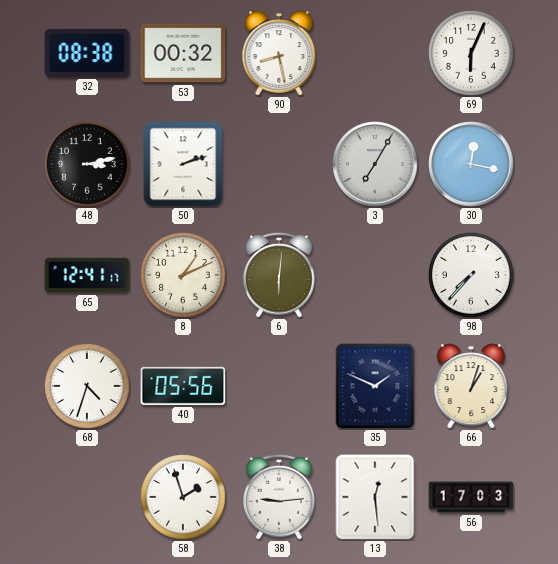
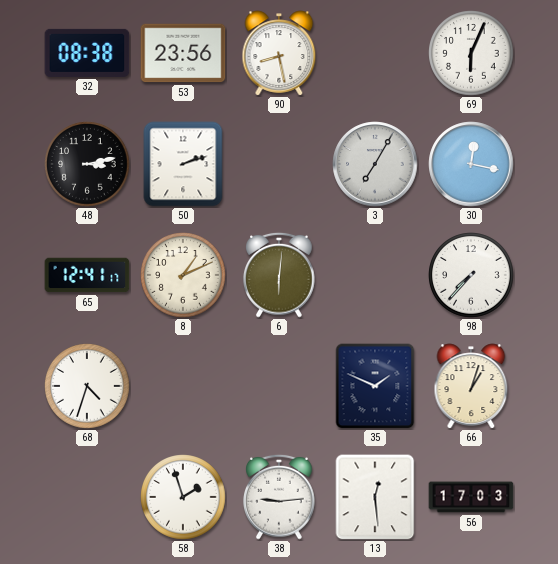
53: 00:32 -> 23:56
40: 05:56 -> none
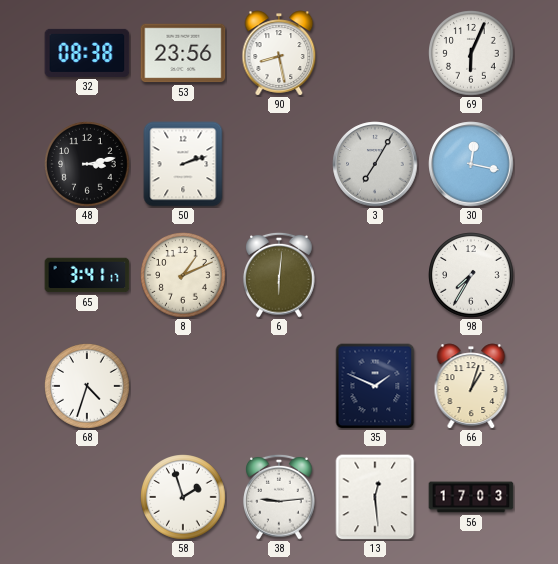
65: 12:41 -> 3:41
98: 7:37 -> 7:35
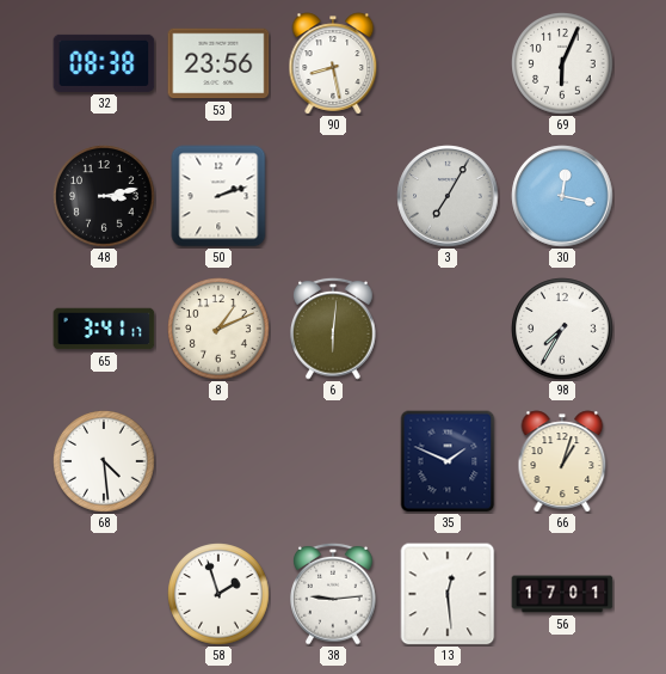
68: 4:33 -> 4:29
56: 17:03 -> 17:01
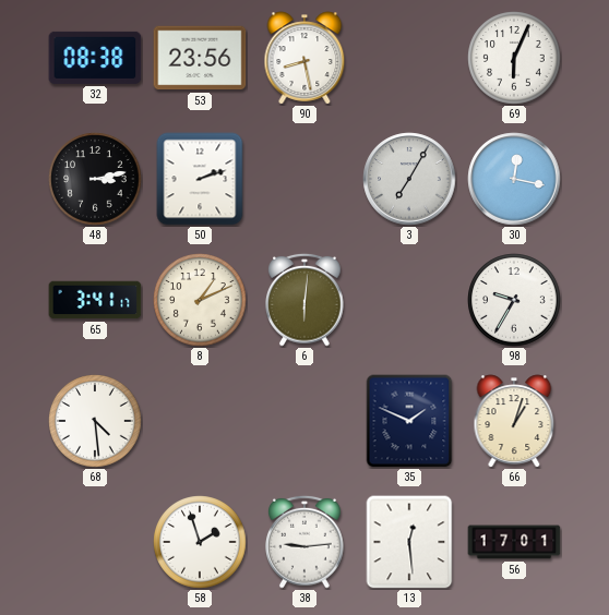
98: 7:35 -> 9:35
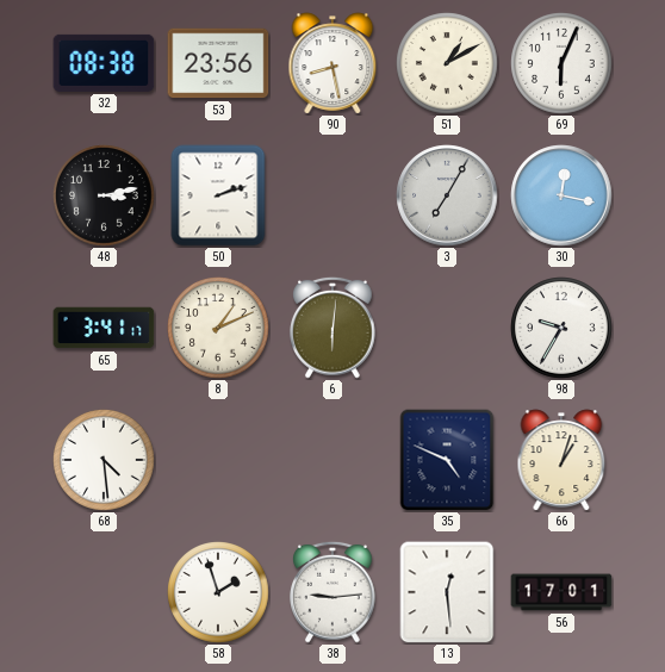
51: none -> 1:10
35: 1:49 -> 4:49
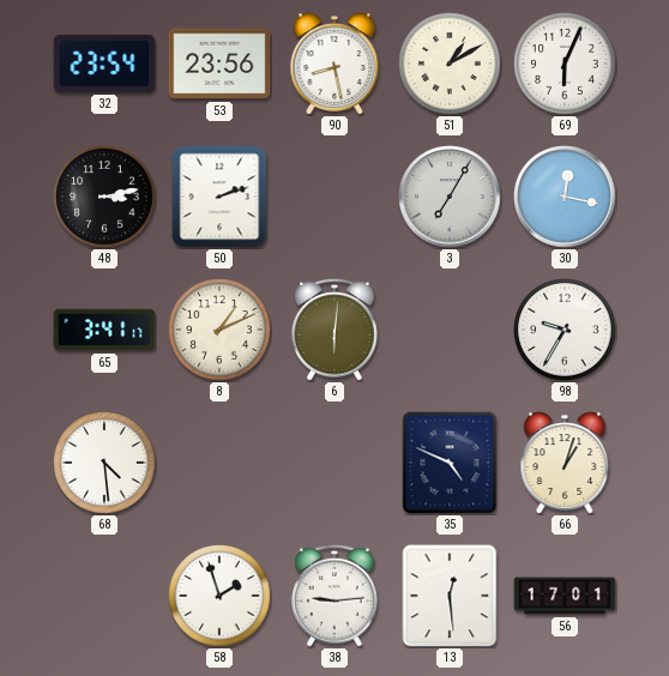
32: 08:38 -> 23:54
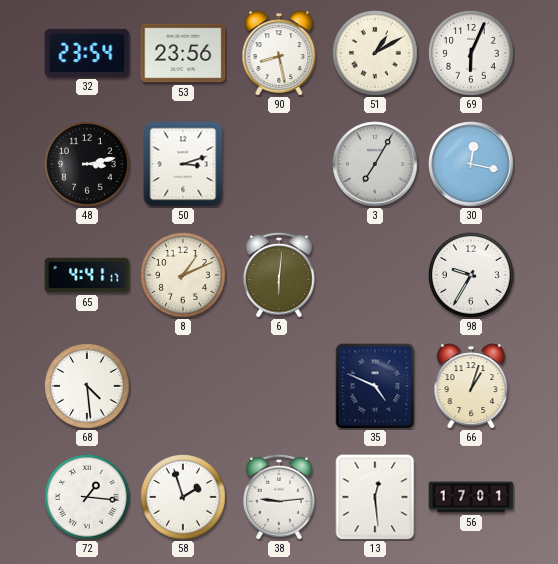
50: 2:12 -> 3:12
65: 3:41 -> 4:41
72: none -> 1:16
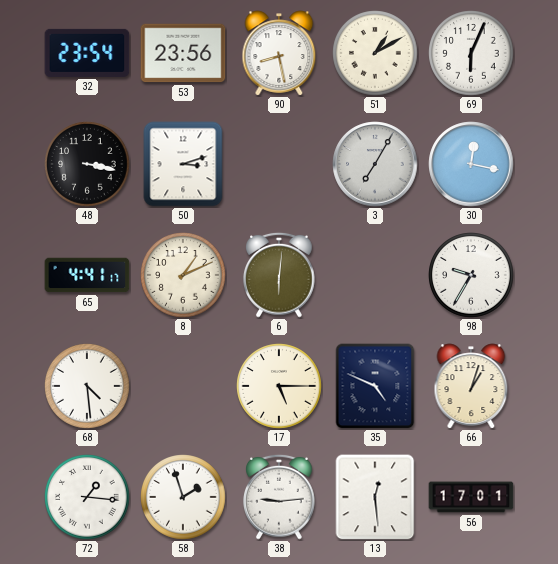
48: 3:13 -> 3:17
17: none -> 5:15
